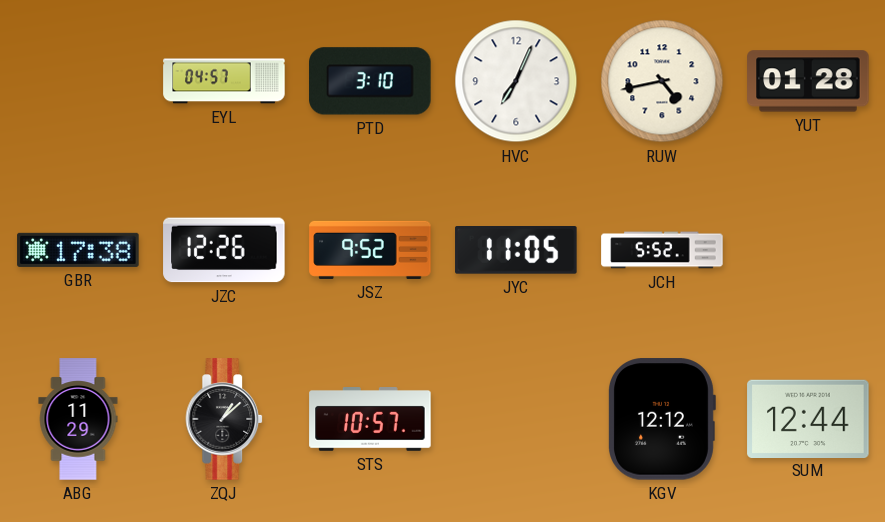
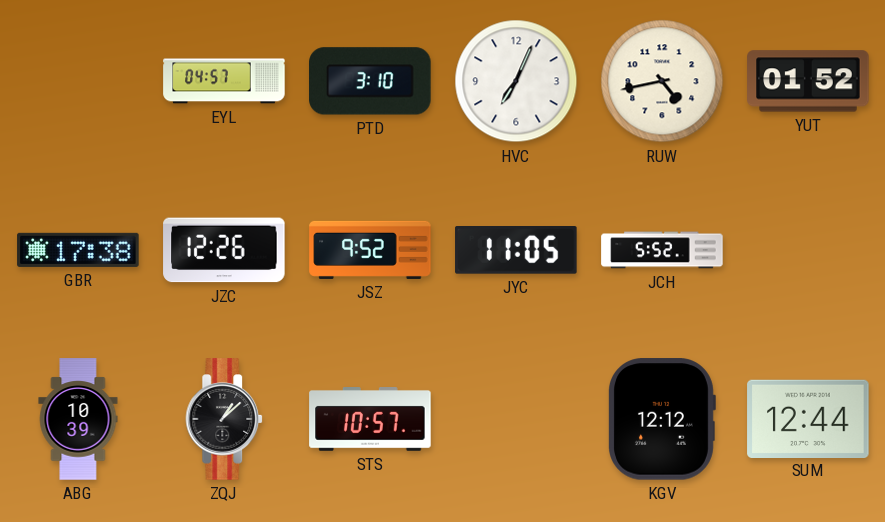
YUT: 01:28 -> 01:52
ABG: 11:29 -> 10:39
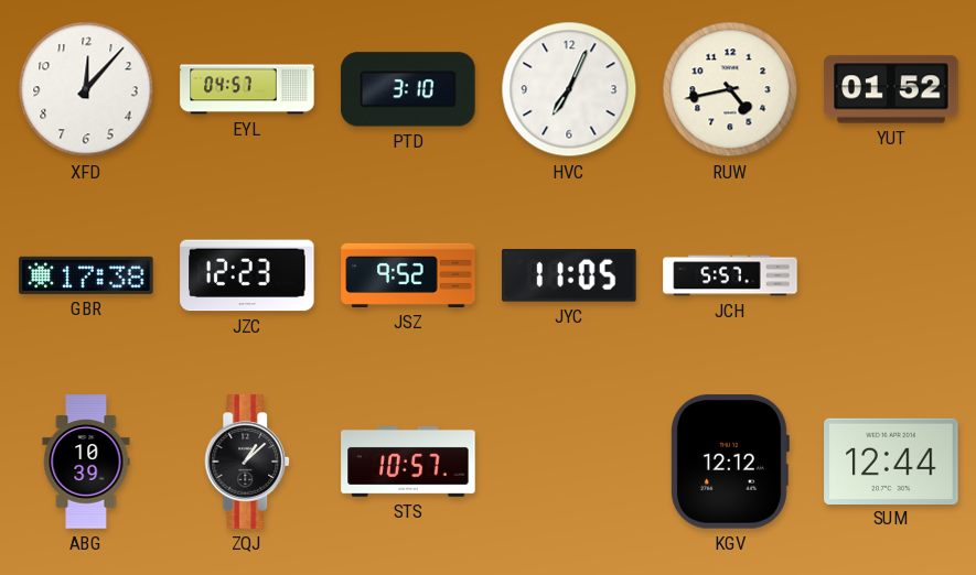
XFD: none -> 12:07
JZC: 12:26 -> 12:23
JCH: 5:52 -> 5:57
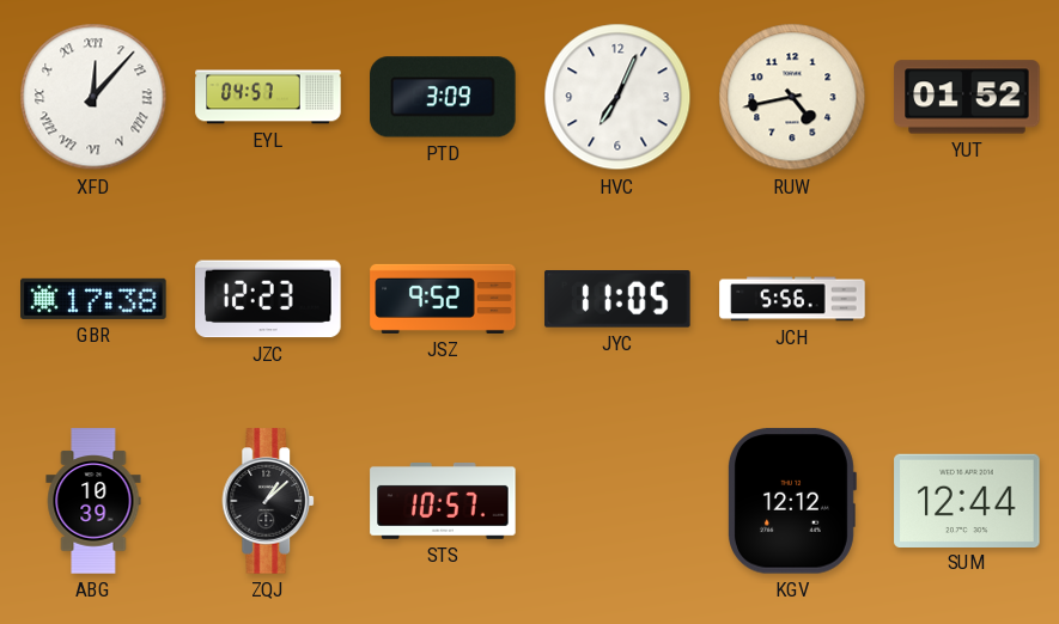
XFD numerals: Arabic -> Roman
PTD: 3:10 -> 3:09
JCH: 5:57 -> 5:56
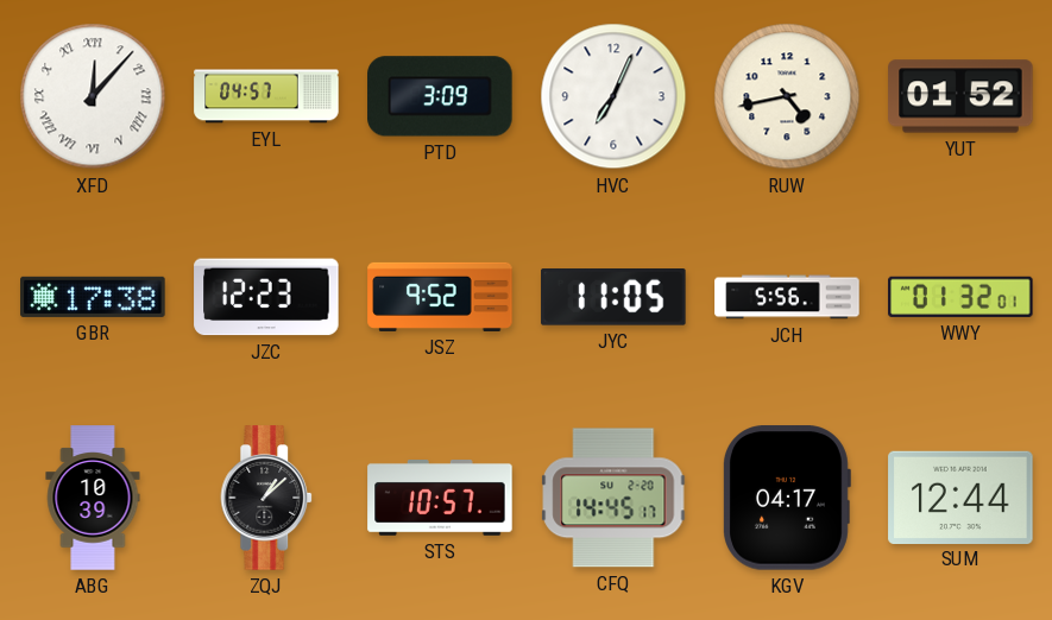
WWY: none -> 01:32
CFQ: none -> 14:45
KGV: 12:12 -> 04:17
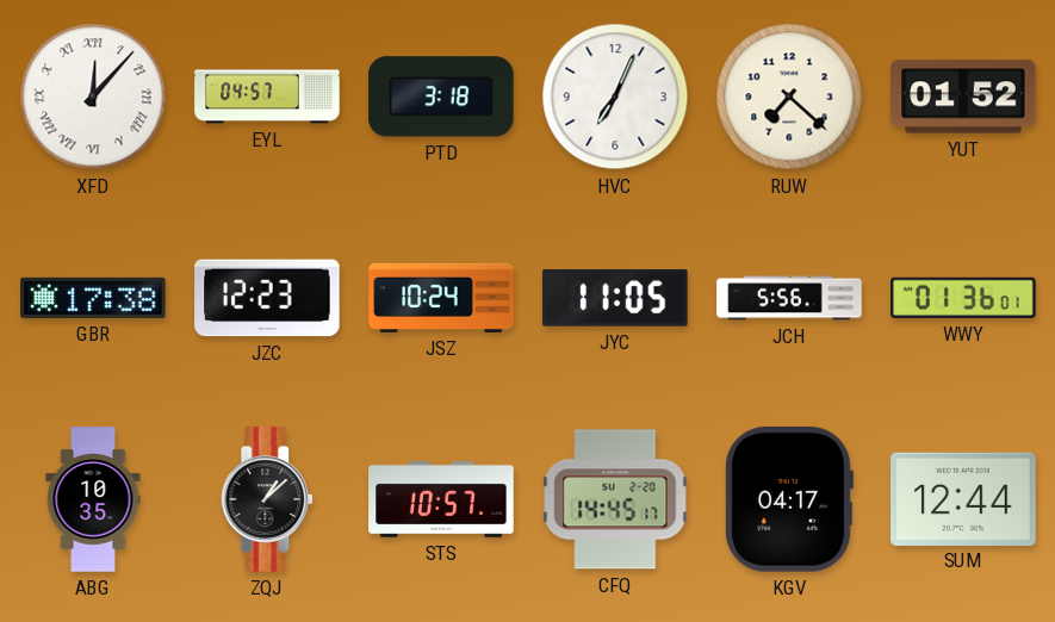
PTD: 3:09 -> 3:18
RUW: 4:43 -> 7:22
JSZ: 9:52 -> 10:24
WWY: 01:32 -> 01:36
ABG: 10:39 -> 10:35
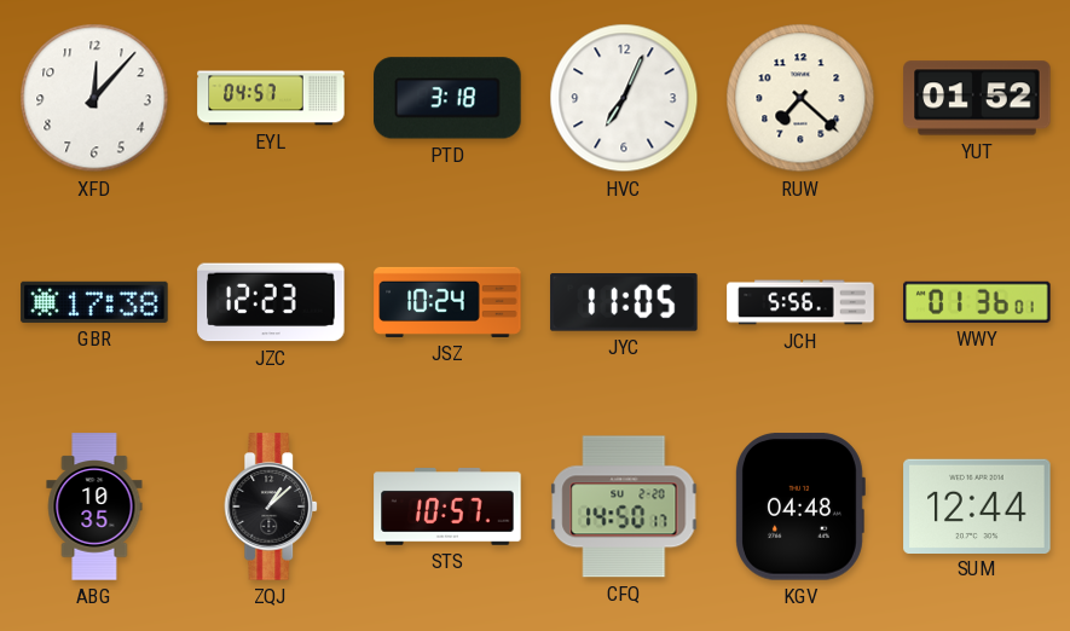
XFD numerals: Roman -> Arabic
CFQ: 14:45 -> 14:50
KGV: 04:17 -> 04:48
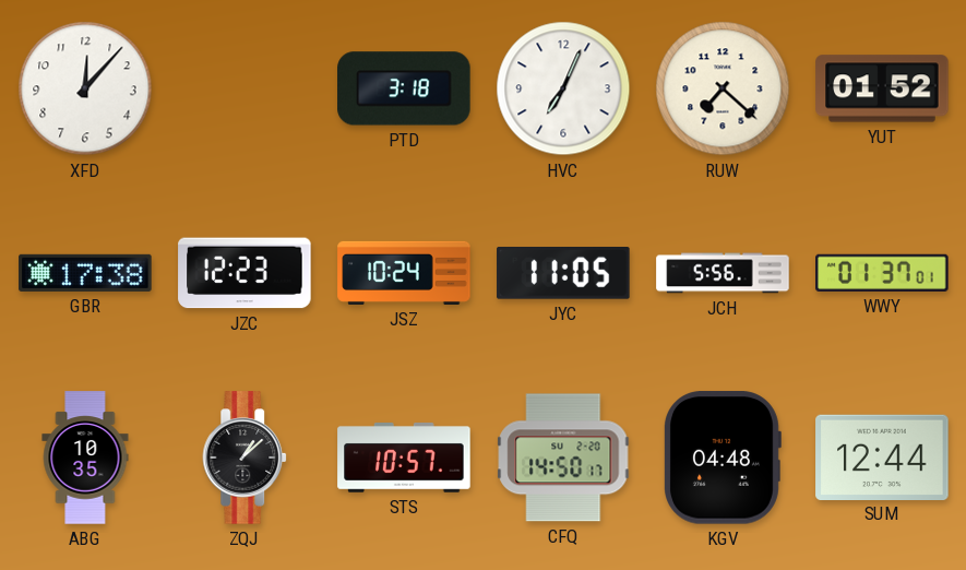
EYL: 04:57 -> none
WWY: 01:36 -> 01:37
